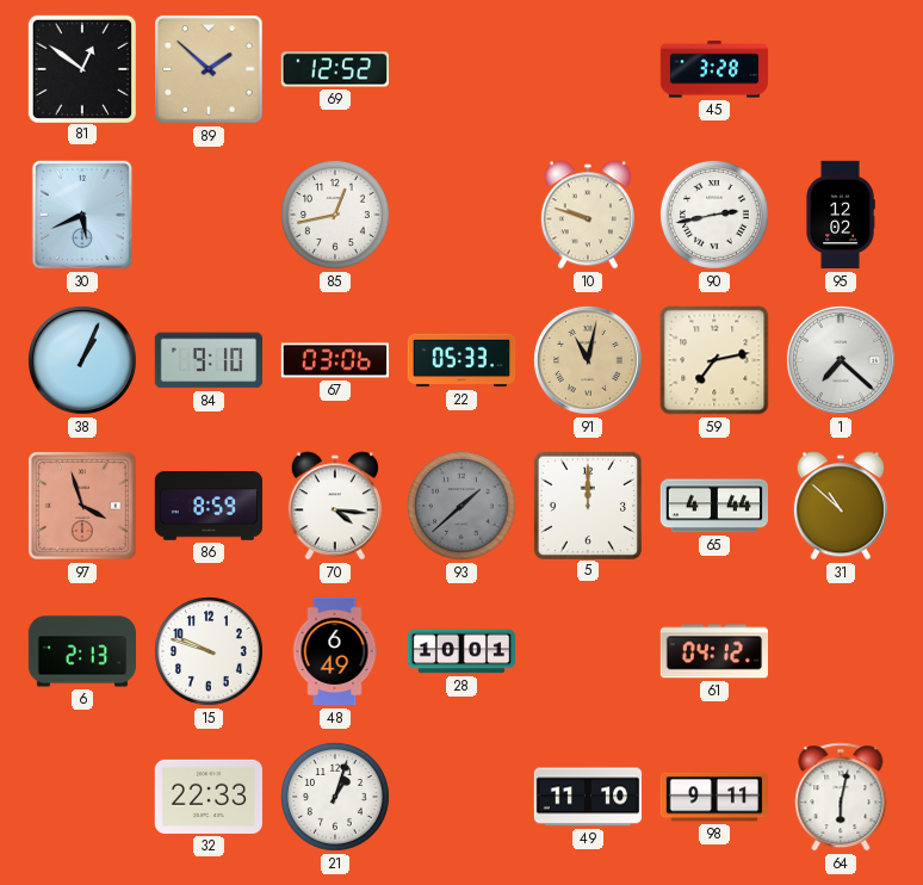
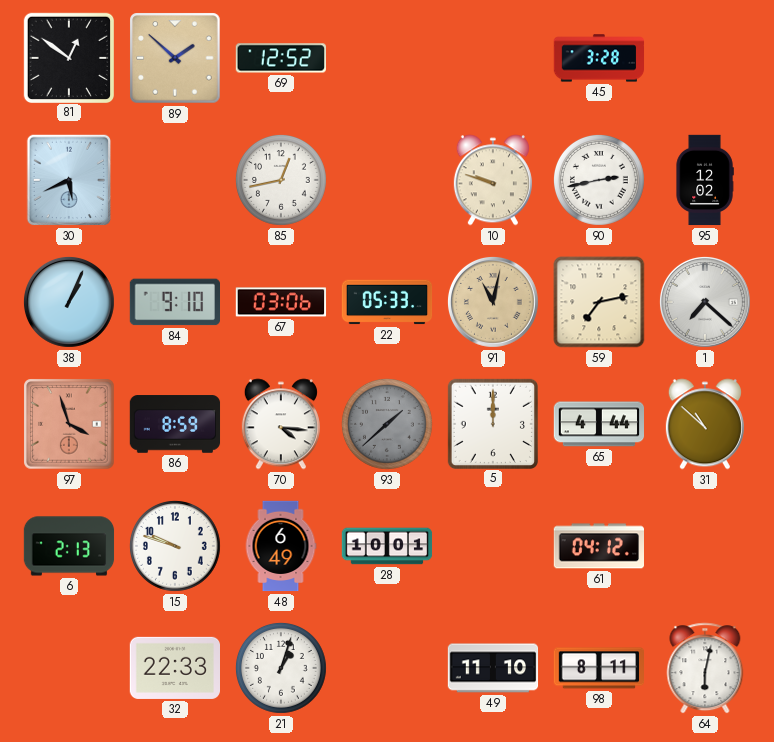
98: 9:11 -> 8:11
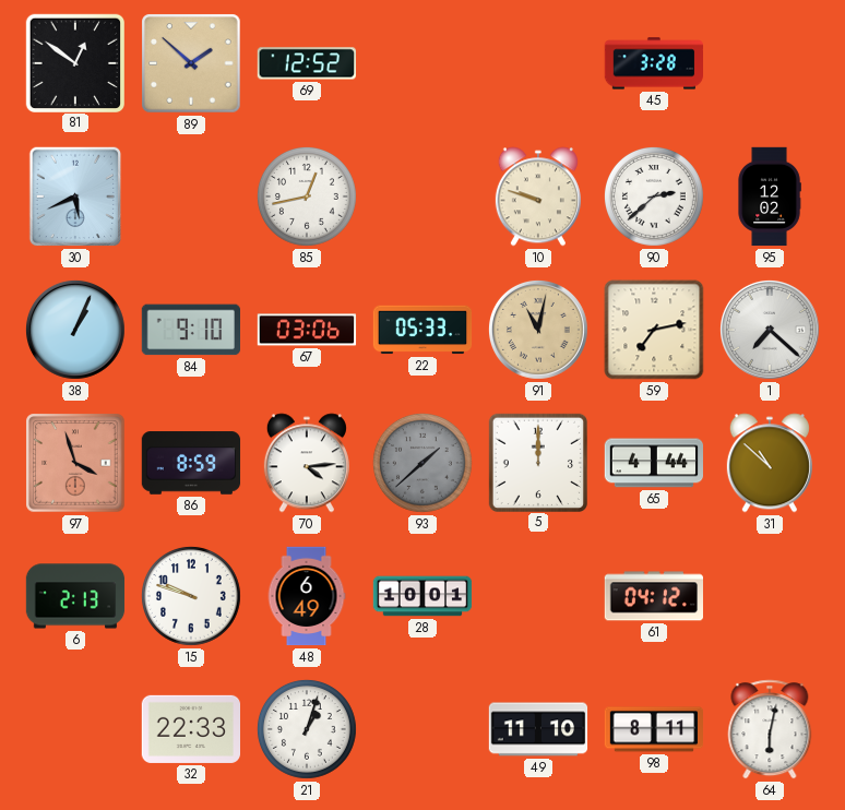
90: 2:43 -> 2:38
70: 4:16 -> 4:14
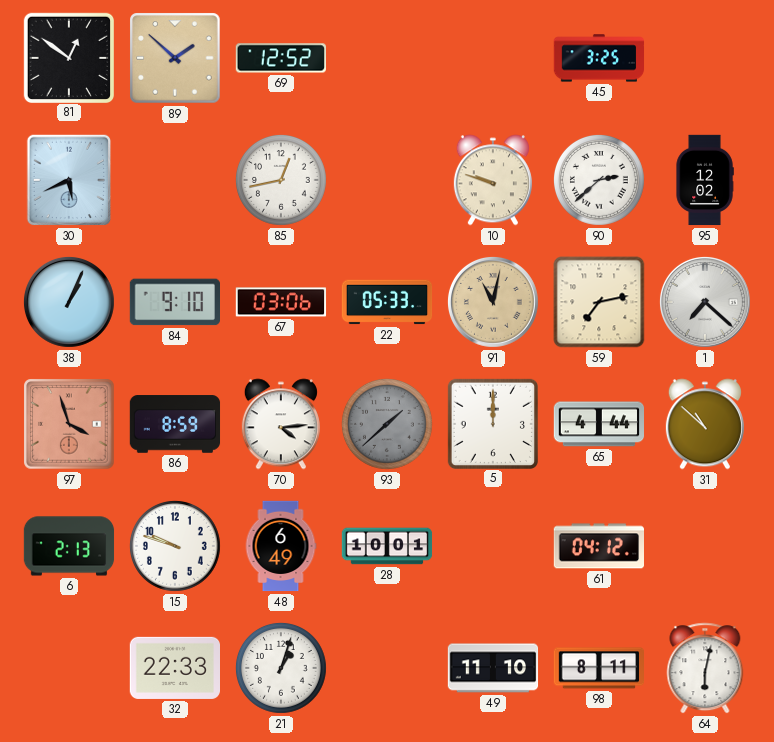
45: 3:28 -> 3:25
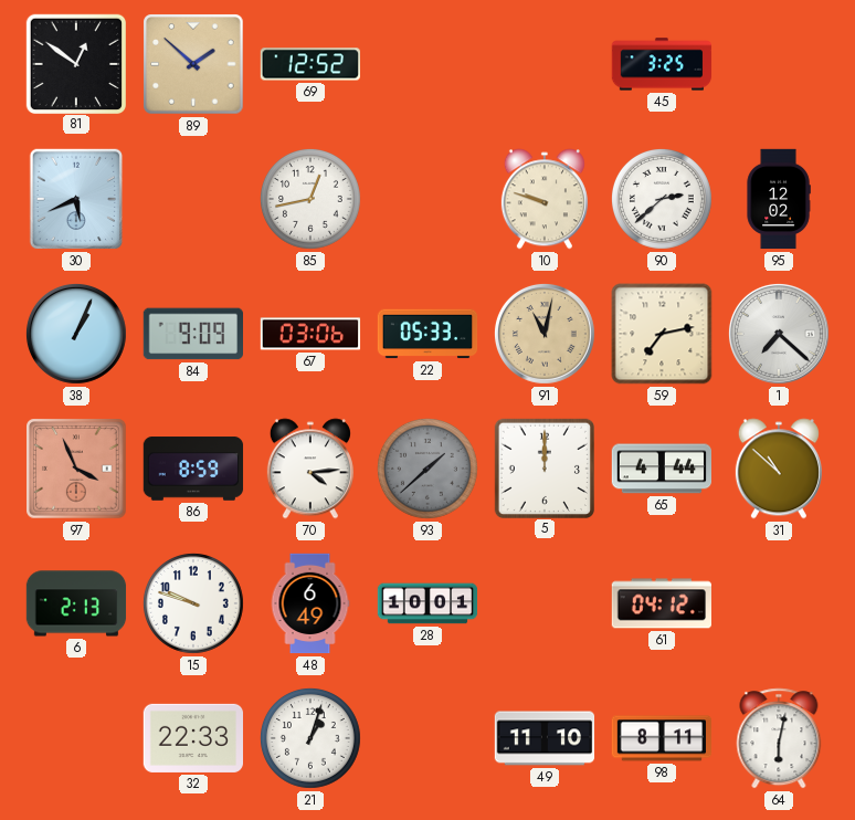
84: 9:10 -> 9:09
97: 3:57 -> 3:56
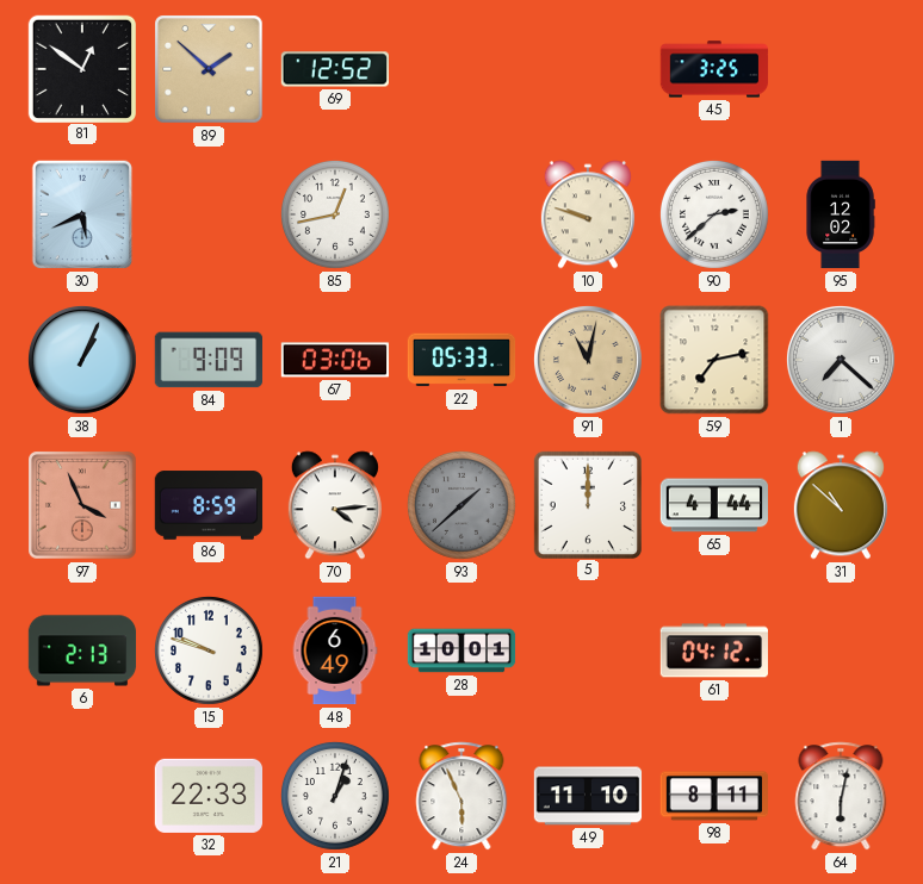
24: none -> 5:56
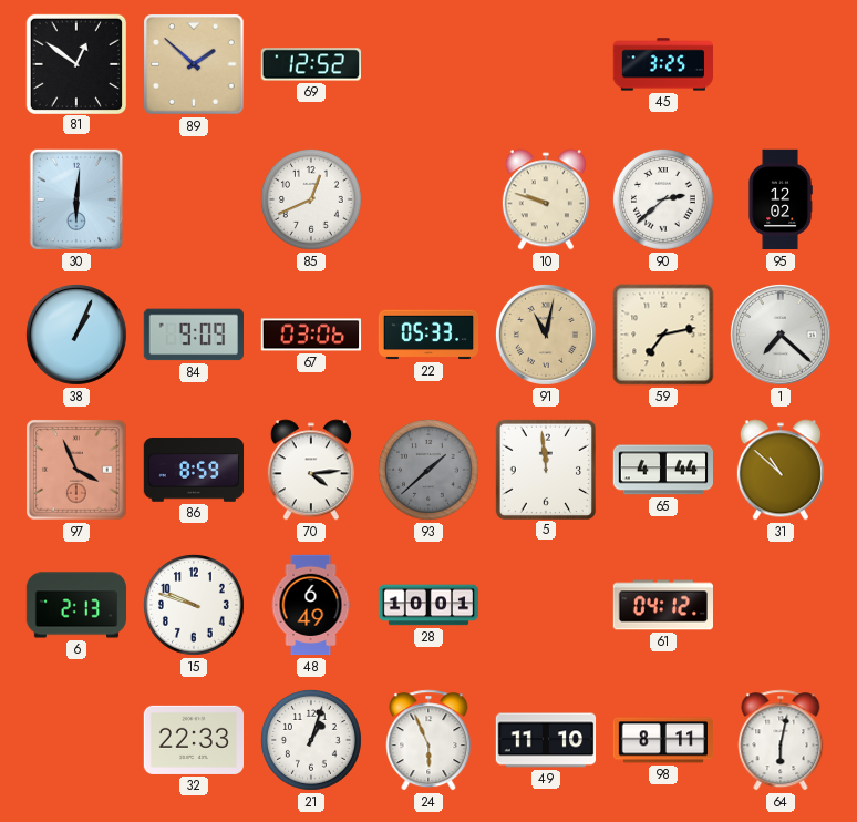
30: 5:41 -> 6:01
85: 12:43 -> 12:41
5: 12:00 -> 11:59
